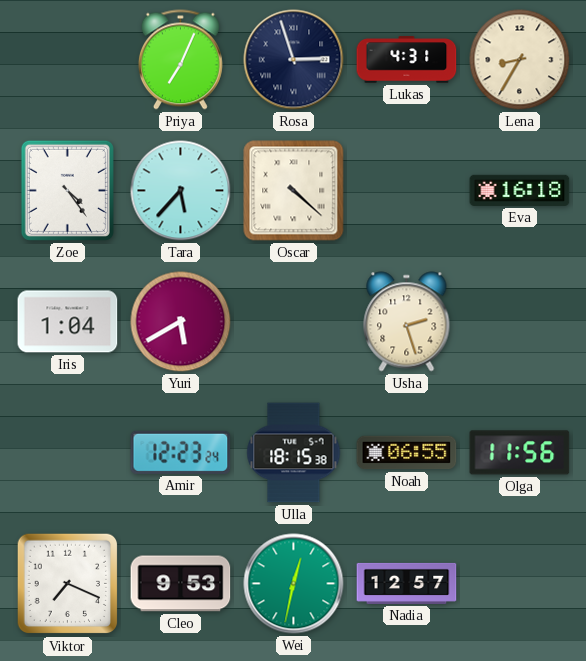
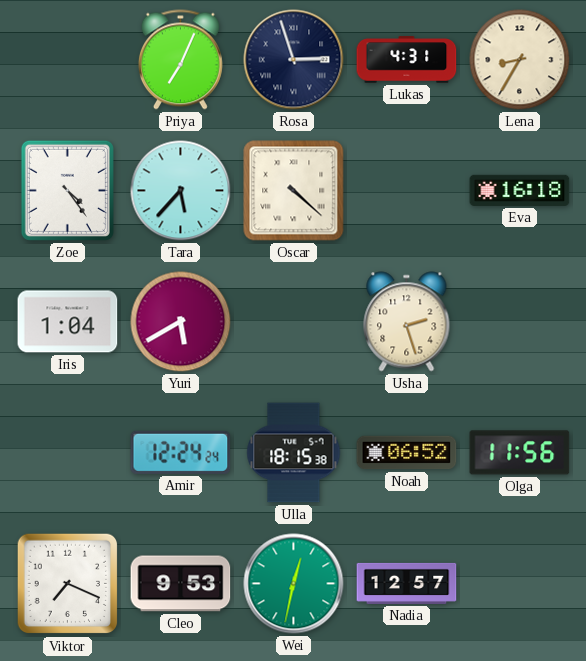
Amir: 12:23 -> 12:24
Noah: 06:55 -> 06:52
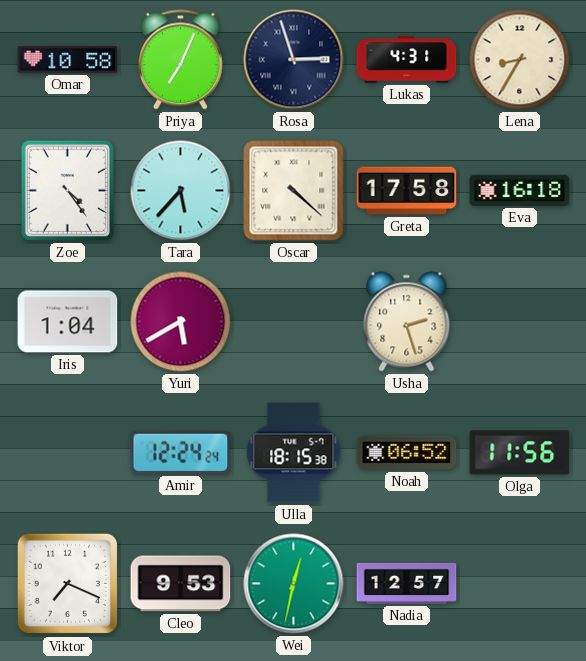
Omar: none -> 10:58
Greta: none -> 17:58
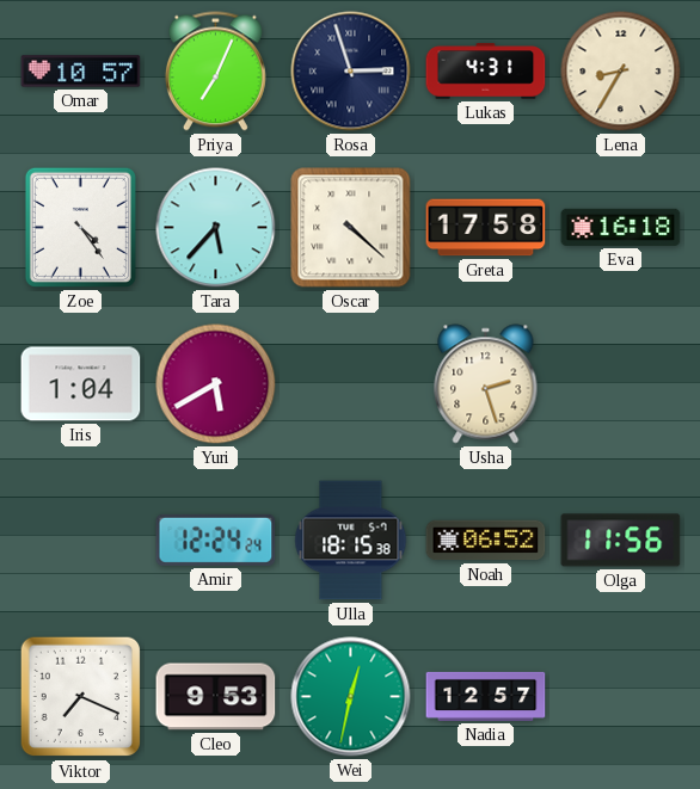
Omar: 10:58 -> 10:57
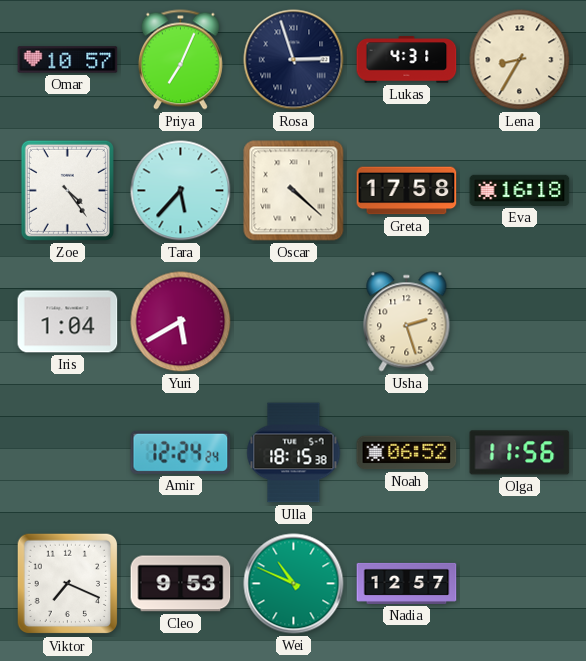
Wei: 12:32 -> 10:49
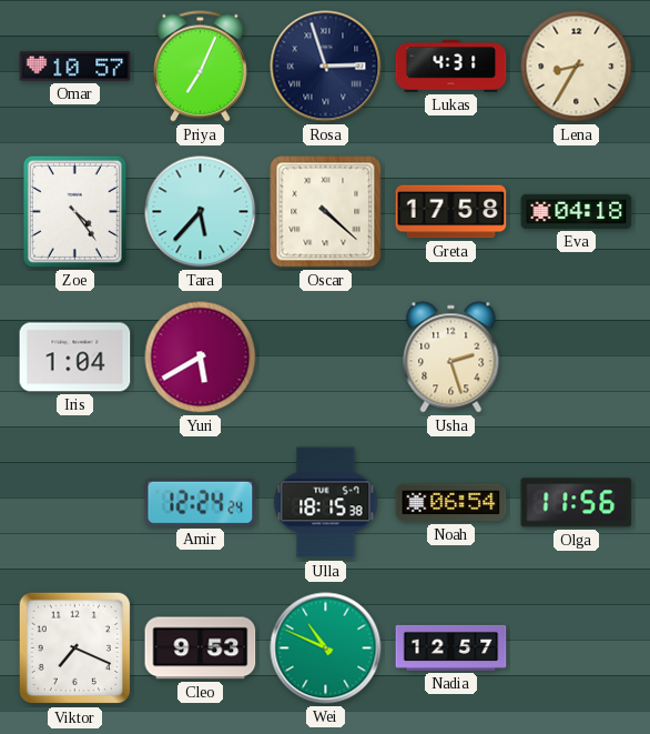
Eva: 16:18 -> 04:18
Noah: 06:52 -> 06:54
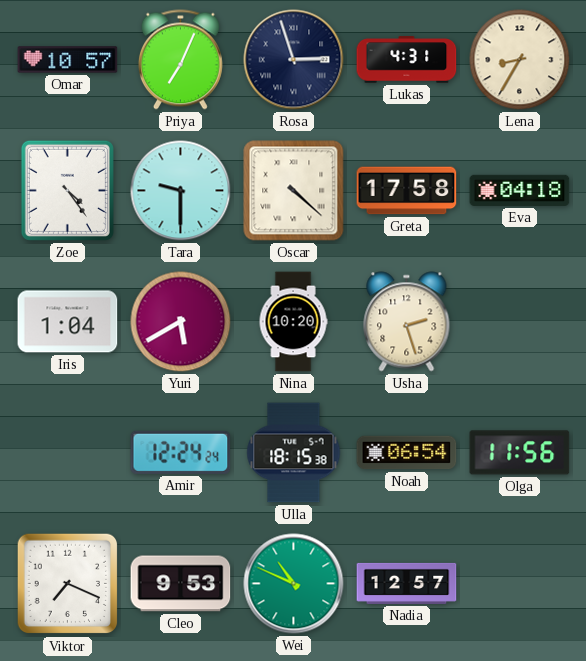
Tara: 5:37 -> 9:30
Nina: none -> 10:20
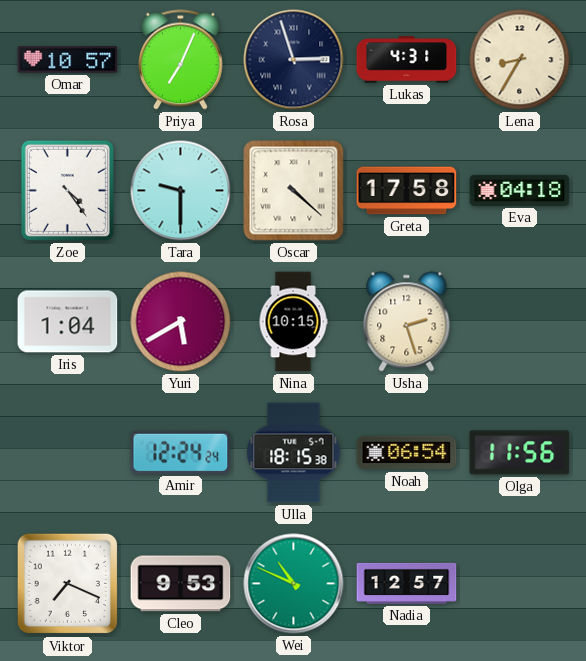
Nina: 10:20 -> 10:15
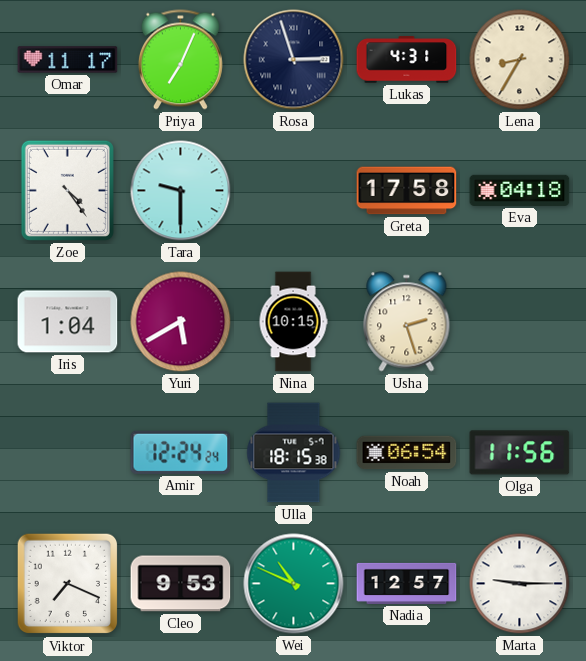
Omar: 10:57 -> 11:17
Oscar: 4:22 -> none
Marta: none -> 9:15
